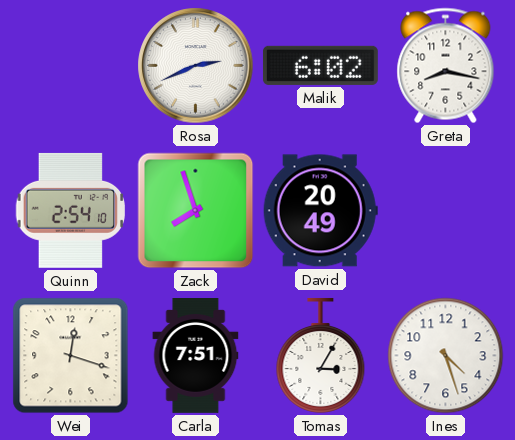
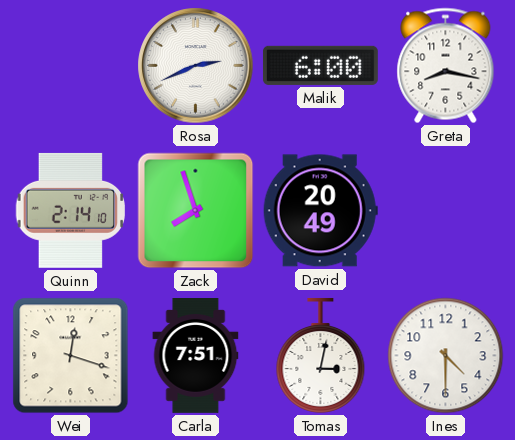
Malik: 6:02 -> 6:00
Quinn: 2:54 -> 2:14
Tomas: 3:05 -> 3:02
Ines: 4:27 -> 4:30
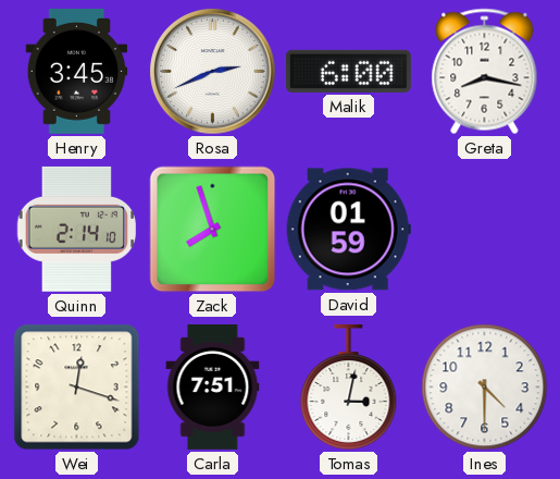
Henry: none -> 3:45
David: 20:49 -> 01:59
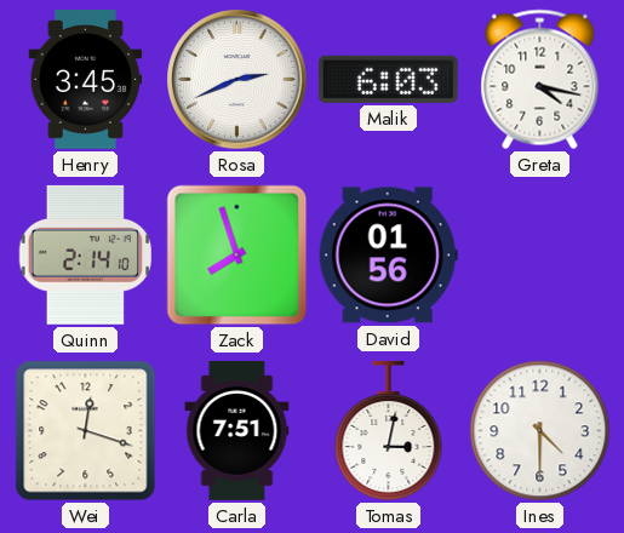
Malik: 6:00 -> 6:03
Greta: 8:17 -> 4:17
David: 01:59 -> 01:56
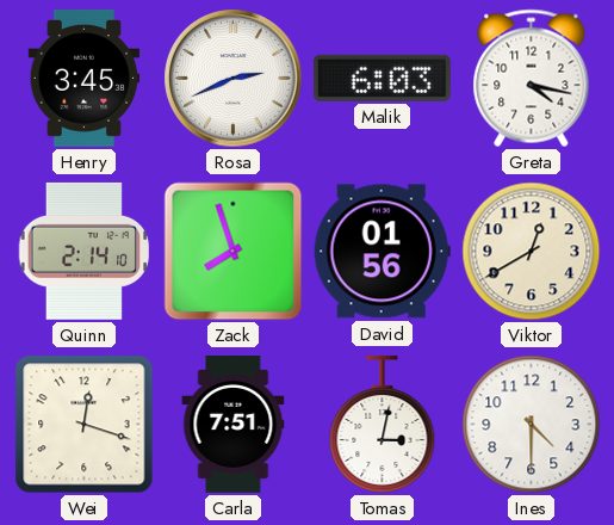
Viktor: none -> 12:40
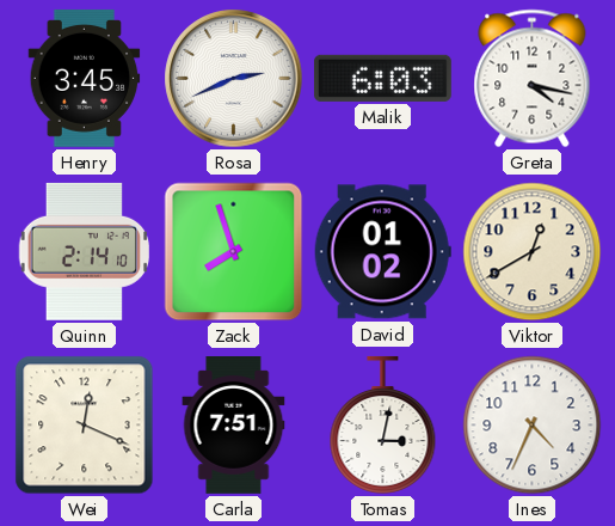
David: 01:56 -> 01:02
Wei: 12:18 -> 12:19
Ines: 4:30 -> 4:34
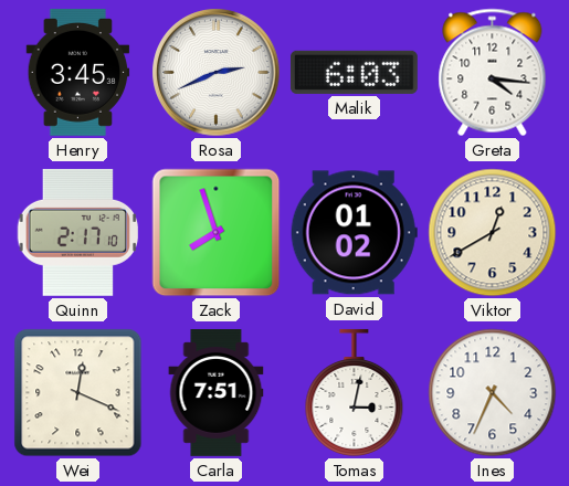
Greta: 4:17 -> 4:16
Quinn: 2:14 -> 2:17
